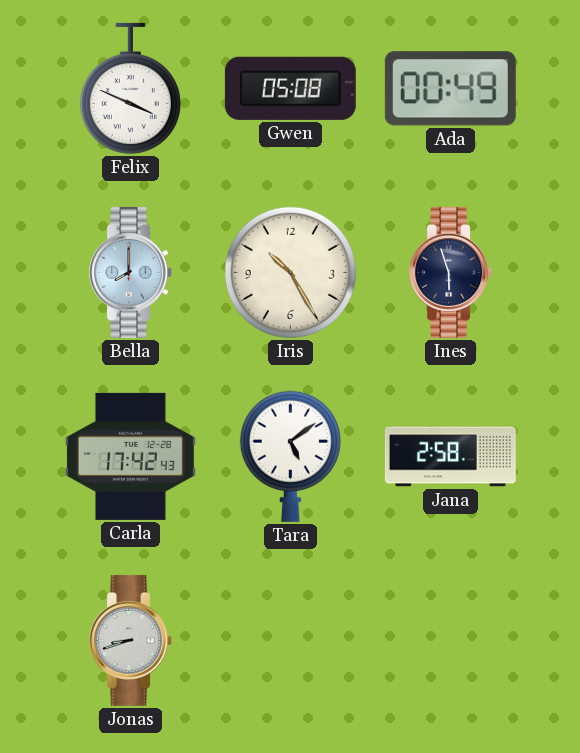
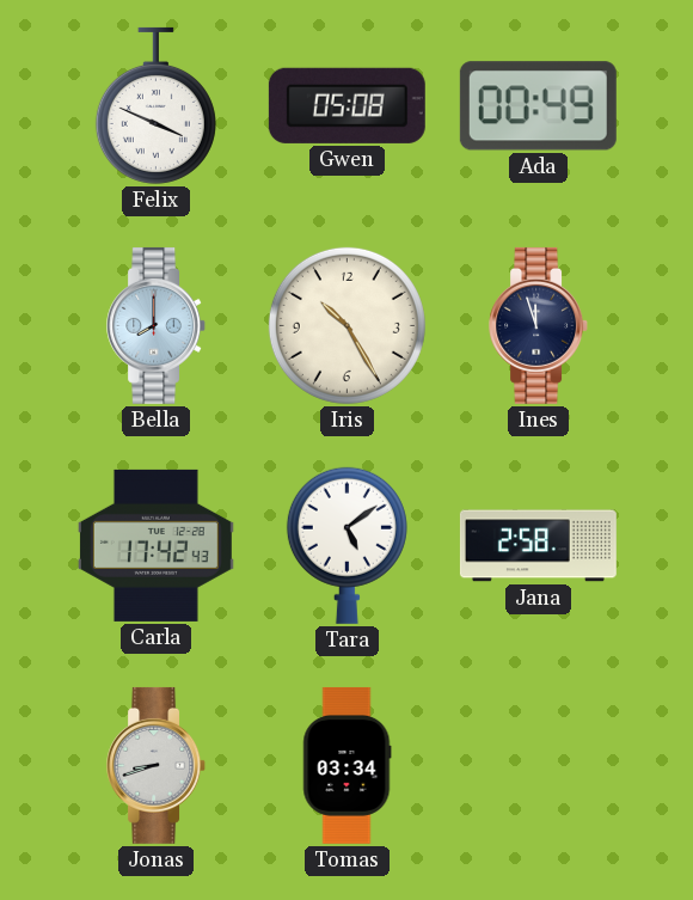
Ines: 5:57 -> 11:57
Tomas: none -> 03:34
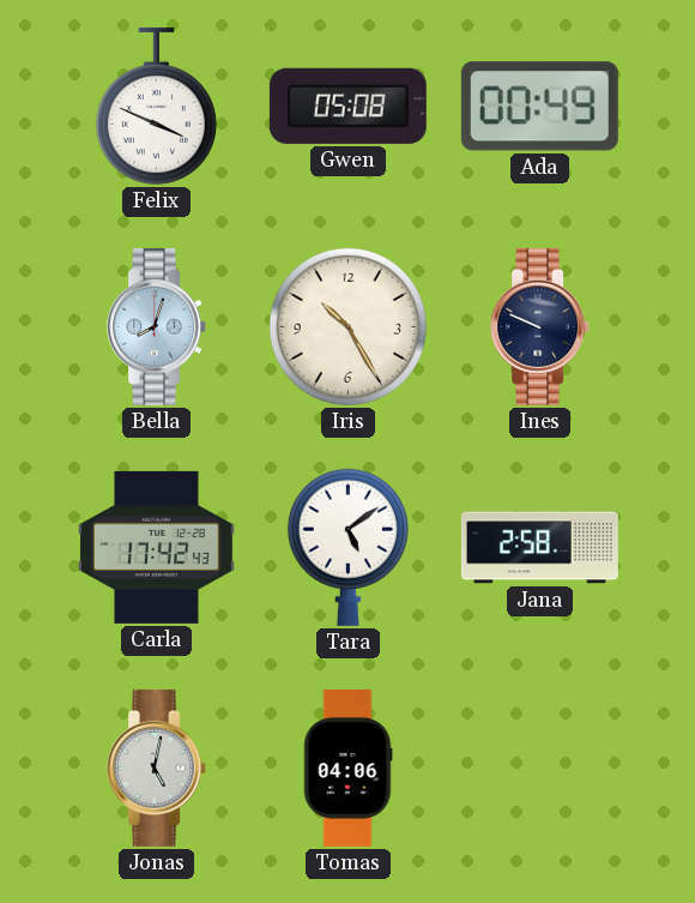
Bella: 8:00 -> 8:03
Ines: 11:57 -> 9:49
Jonas: 8:42 -> 5:02
Tomas: 03:34 -> 04:06
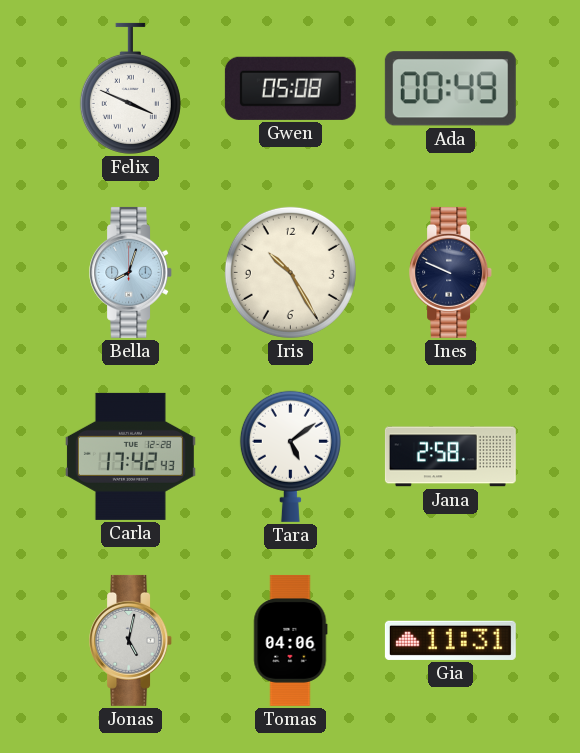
Gia: none -> 11:31
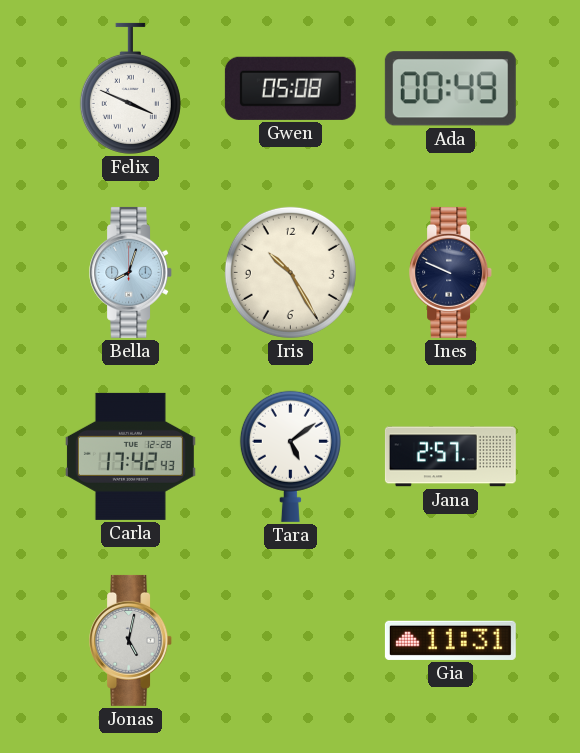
Jana: 2:58 -> 2:57
Tomas: 04:06 -> none
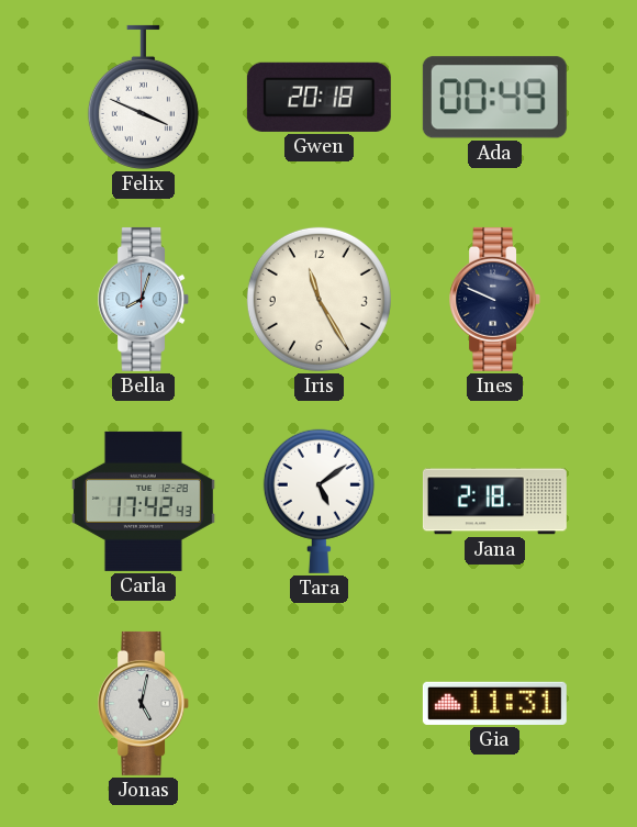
Gwen: 05:08 -> 20:18
Iris: 10:25 -> 11:25
Jana: 2:57 -> 2:18
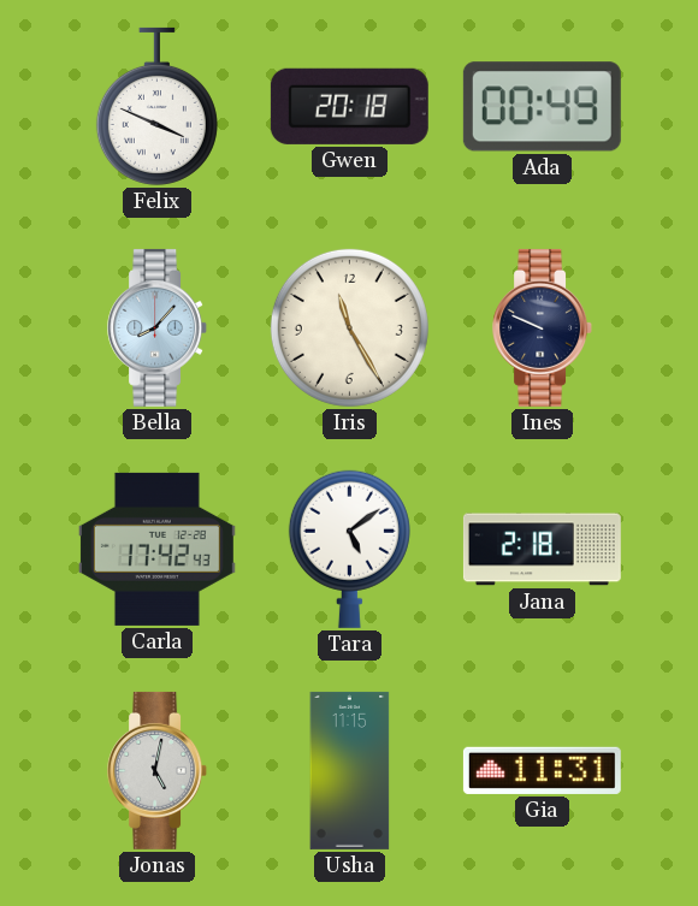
Bella: 8:03 -> 8:07
Usha: none -> 11:15
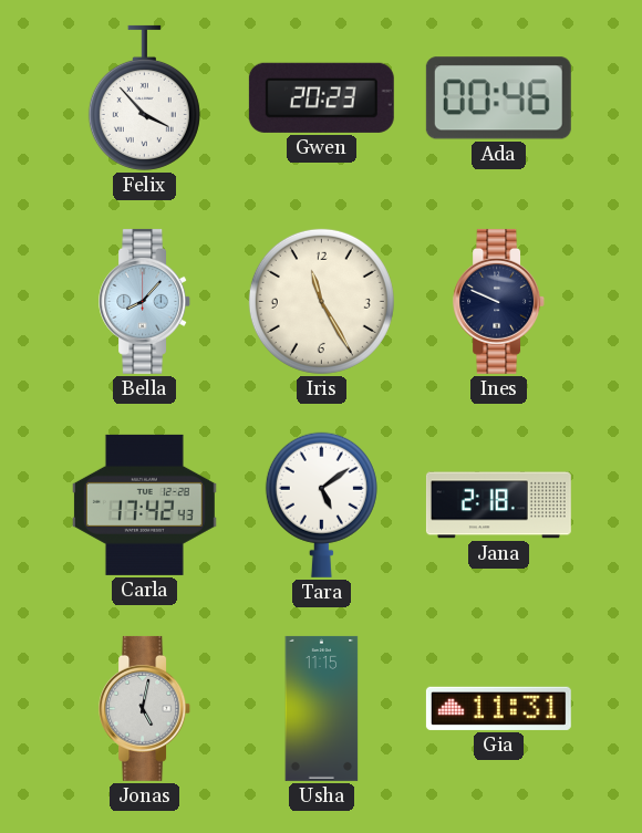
Felix: 3:49 -> 3:53
Gwen: 20:18 -> 20:23
Ada: 00:49 -> 00:46
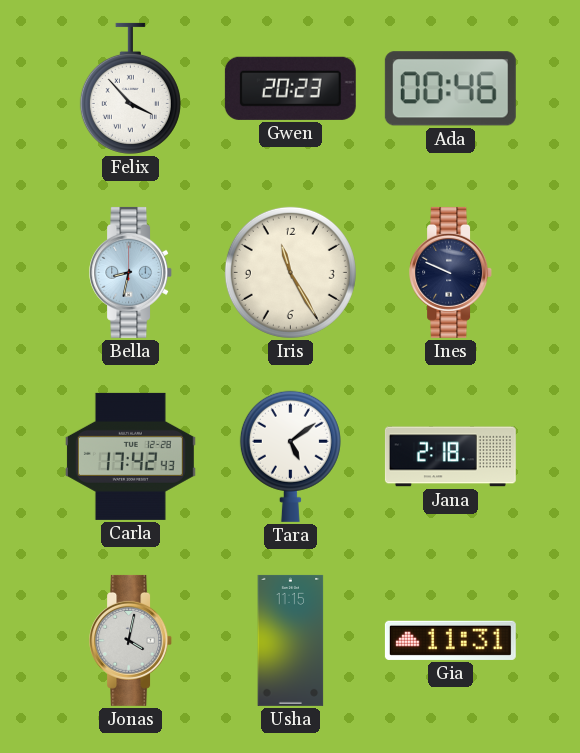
Bella: 8:07 -> 8:32
Jonas: 5:02 -> 4:02
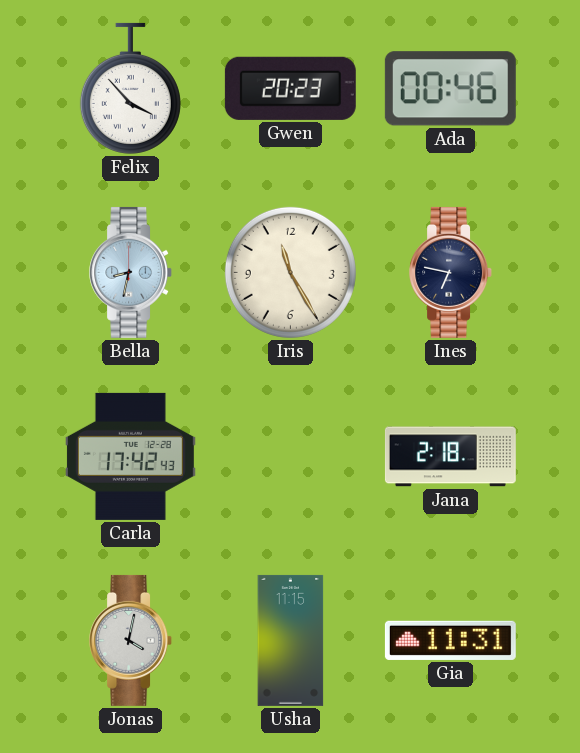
Ines: 9:49 -> 6:47
Tara: 5:09 -> none
